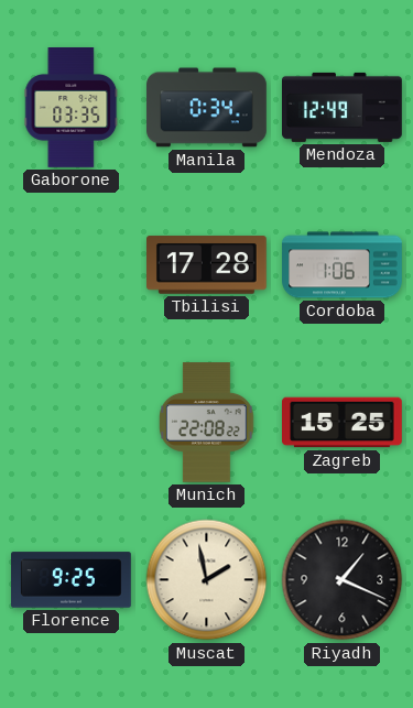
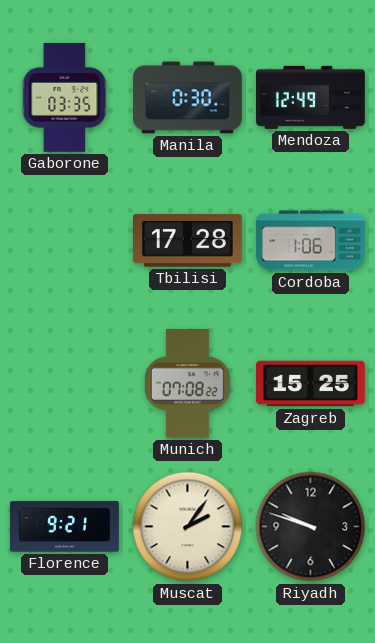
Manila: 0:34 -> 0:30
Munich: 22:08 -> 07:08
Florence: 9:25 -> 9:21
Muscat: 1:58 -> 2:06
Riyadh: 1:19 -> 9:48
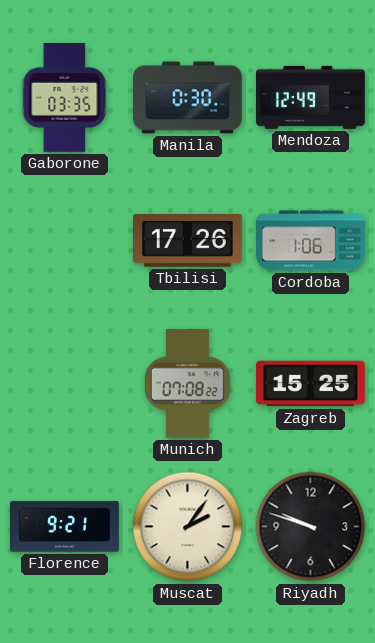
Tbilisi: 17:28 -> 17:26
